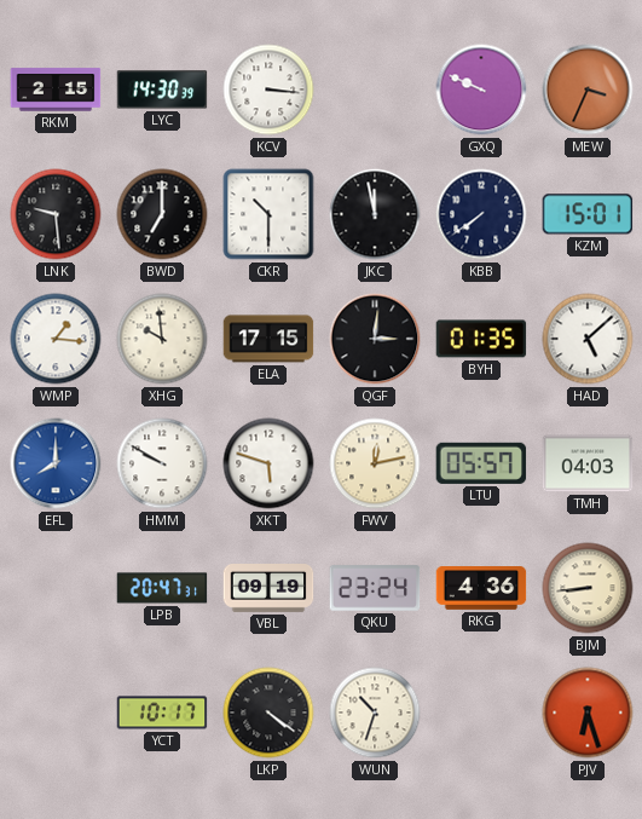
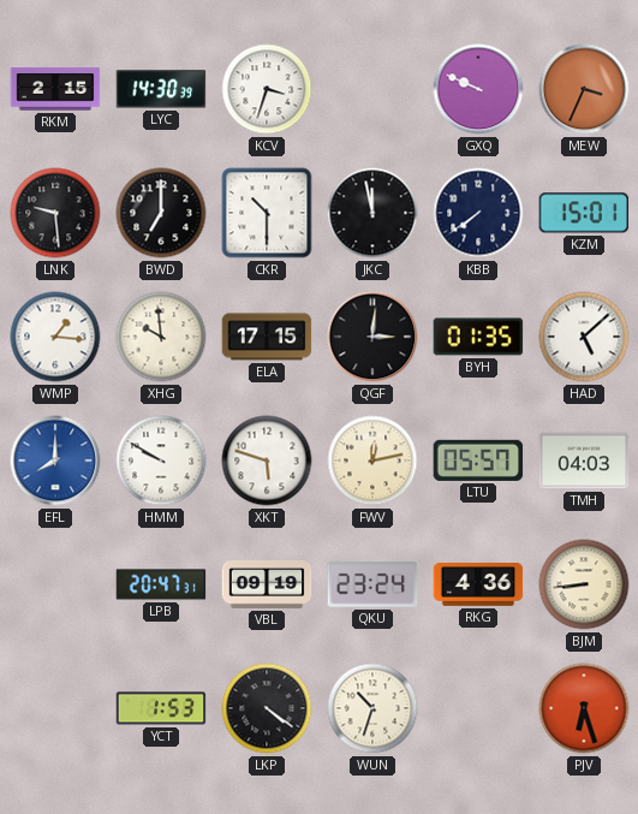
KCV: 3:16 -> 3:33
YCT: 10:17 -> 1:53
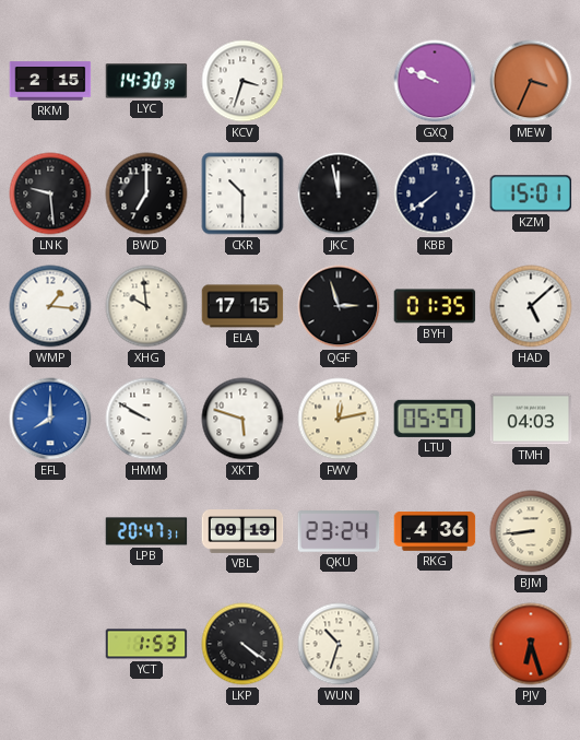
QGF: 3:01 -> 2:57
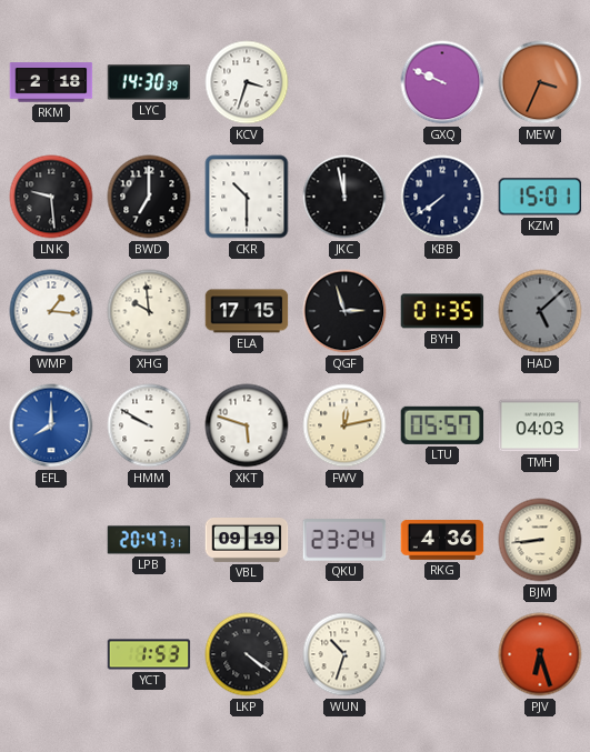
RKM: 2:15 -> 2:18
HAD dial: white -> grey
